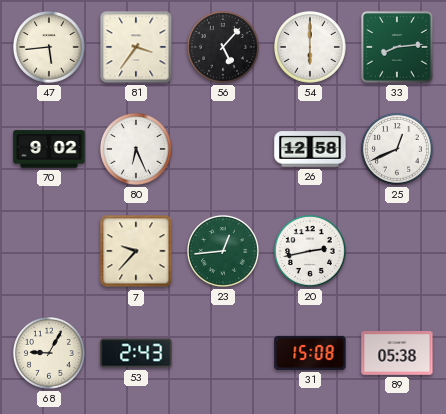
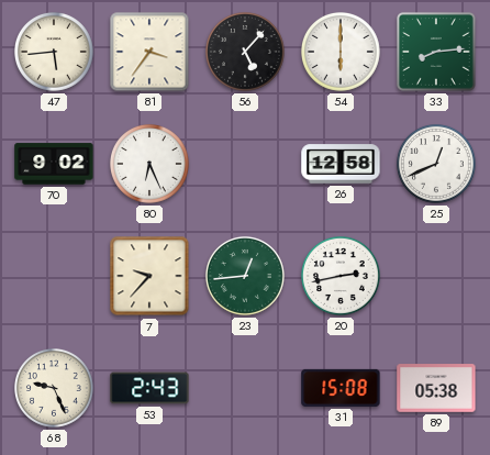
68: 9:05 -> 9:26
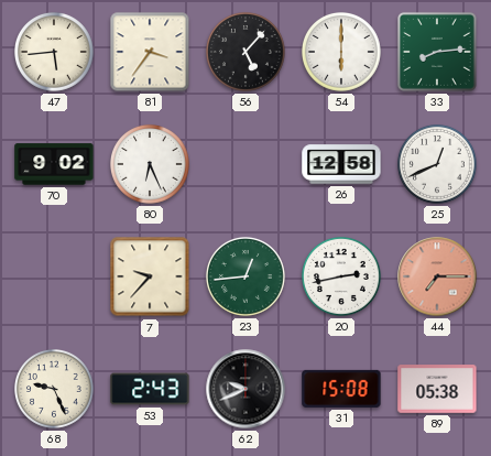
44: none -> 7:15
62: none -> 9:41
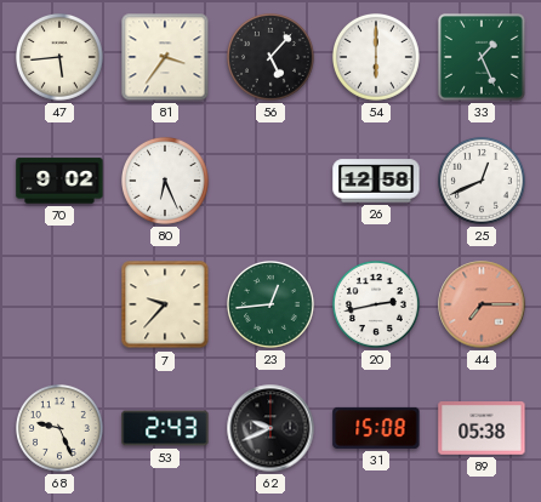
33: 8:14 -> 1:26
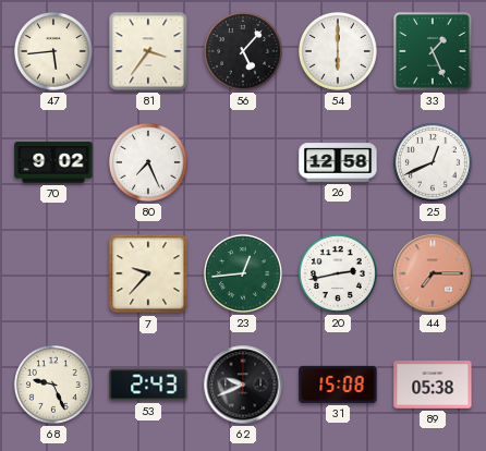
80: 6:26 -> 7:26
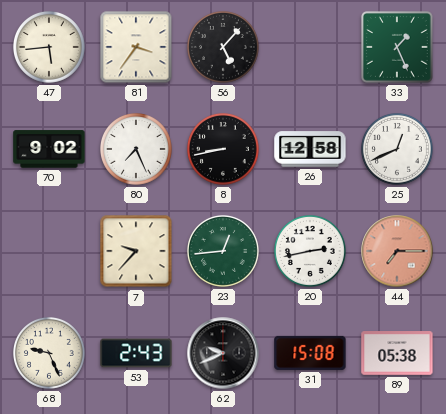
54: 6:00 -> none
8: none -> 8:43
